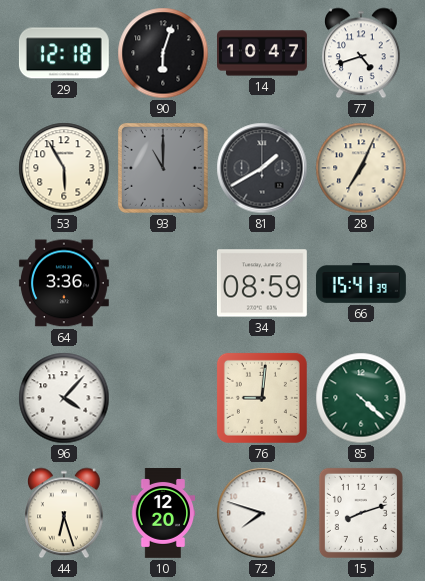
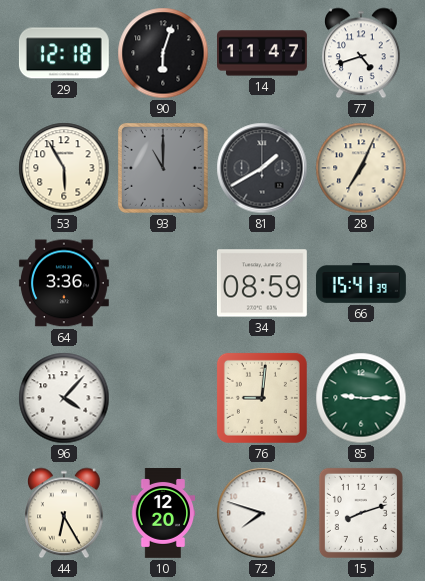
14: 10:47 -> 11:47
85: 4:22 -> 9:15
44: 6:27 -> 6:25
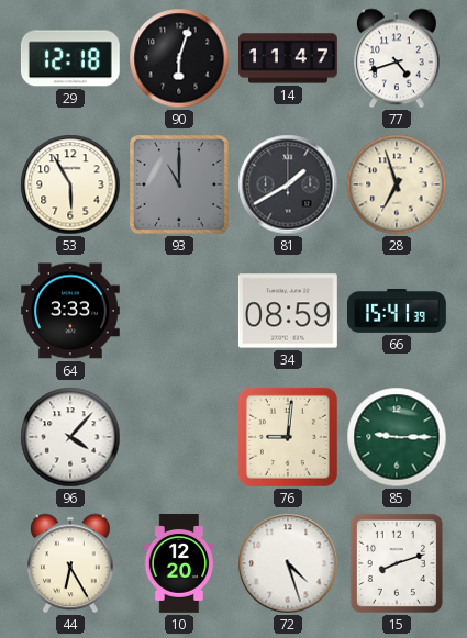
28: 7:04 -> 6:57
64: 3:36 -> 3:33
72: 7:48 -> 4:27
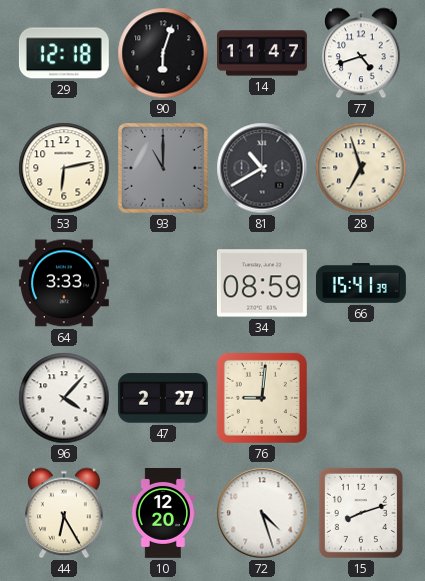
53: 5:55 -> 6:13
81: 1:40 -> 10:40
47: none -> 2:27
85: 9:15 -> none
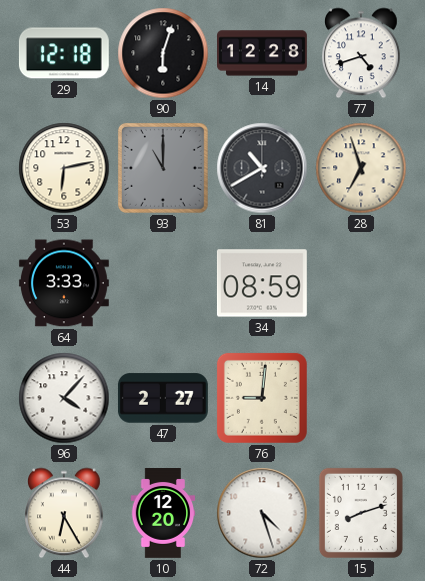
14: 11:47 -> 12:28
66: 15:41 -> none
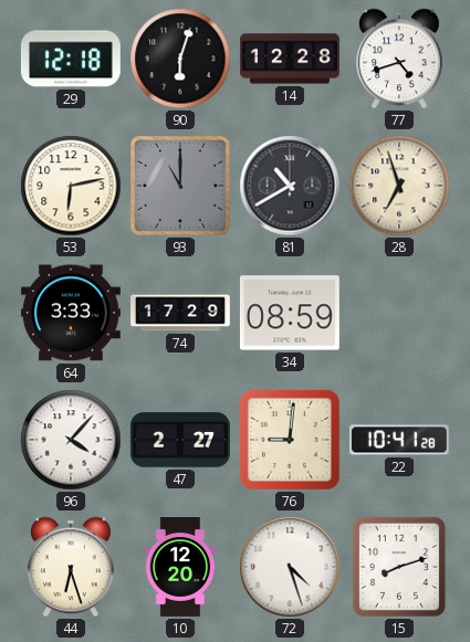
74: none -> 17:29
22: none -> 10:41
44: 6:25 -> 6:27
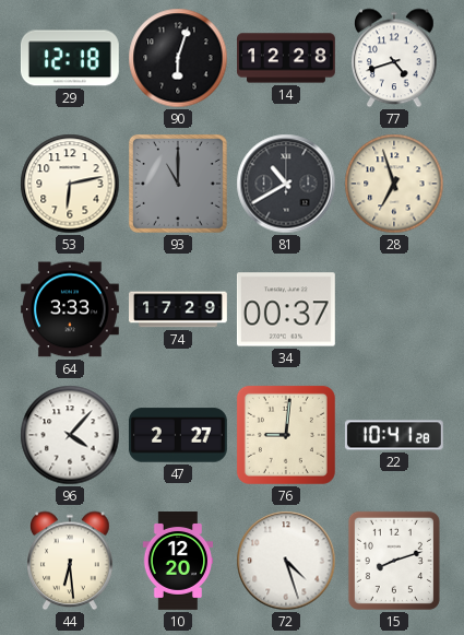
34: 08:59 -> 00:37
44: 6:27 -> 6:29
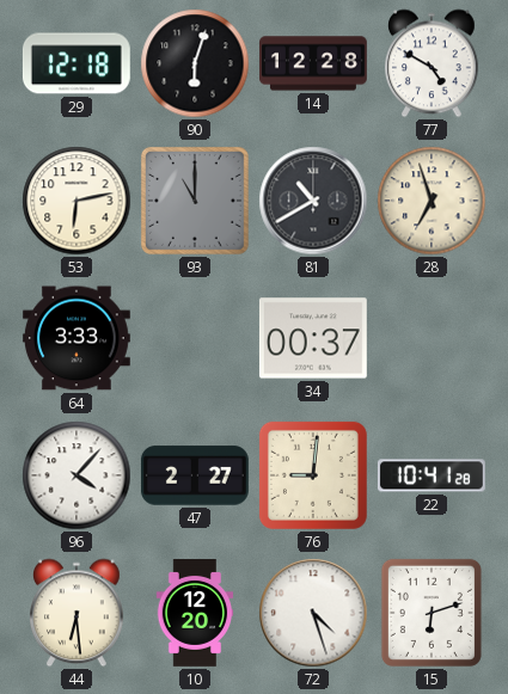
77: 4:42 -> 4:50
74: 17:29 -> none
15: 8:12 -> 6:12
